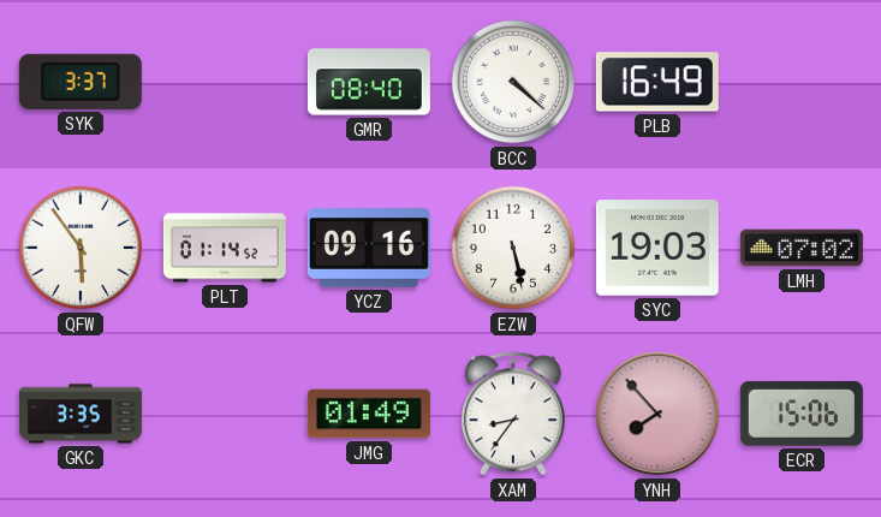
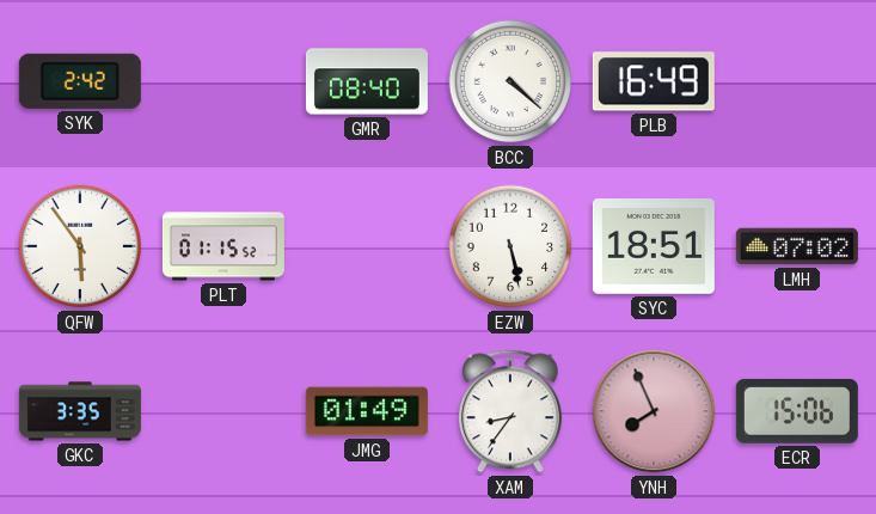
SYK: 3:37 -> 2:42
PLT: 01:14 -> 01:15
YCZ: 09:16 -> none
SYC: 19:03 -> 18:51
YNH: 7:53 -> 7:56
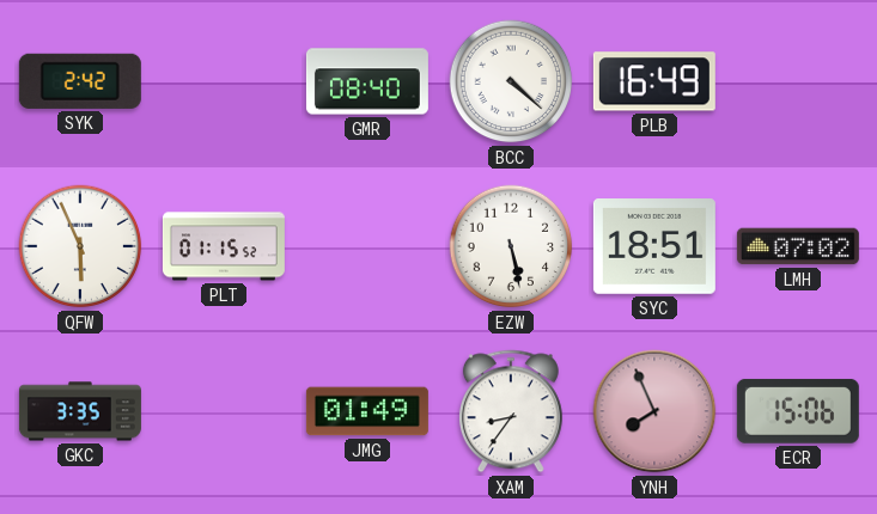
QFW: 5:54 -> 5:56
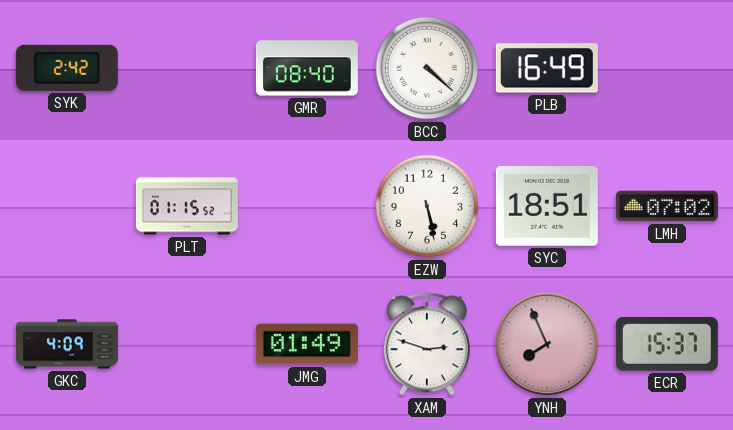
QFW: 5:56 -> none
GKC: 3:35 -> 4:09
XAM: 8:36 -> 2:48
ECR: 15:06 -> 15:37
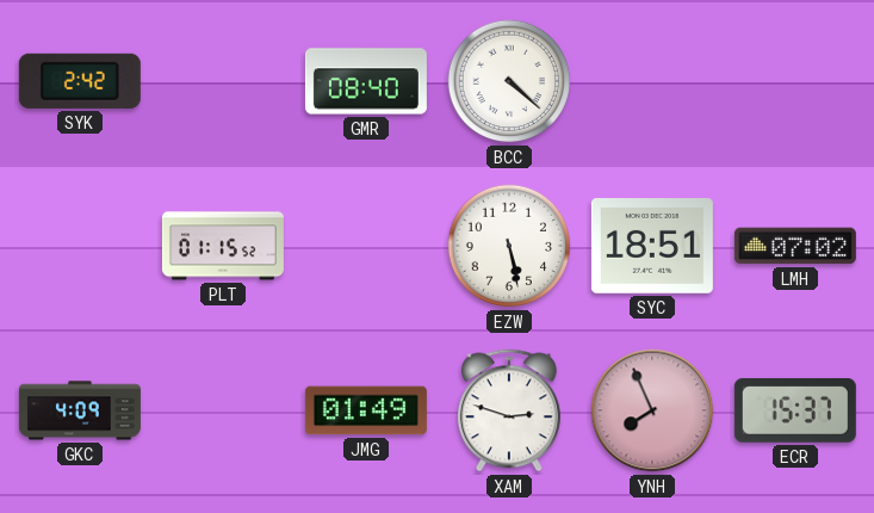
PLB: 16:49 -> none
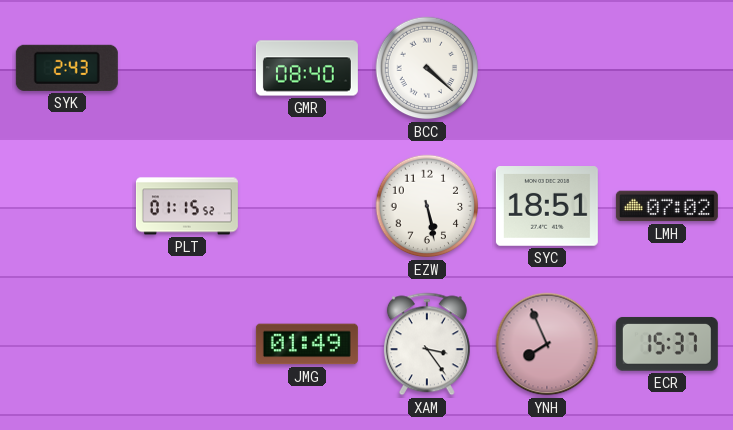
SYK: 2:42 -> 2:43
GKC: 4:09 -> none
XAM: 2:48 -> 3:24
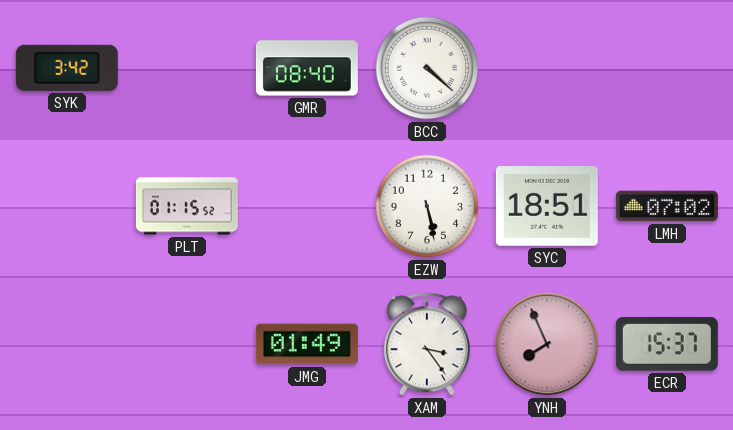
SYK: 2:43 -> 3:42
